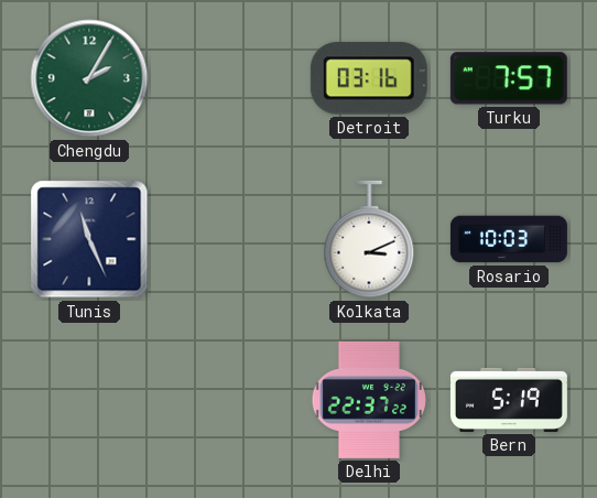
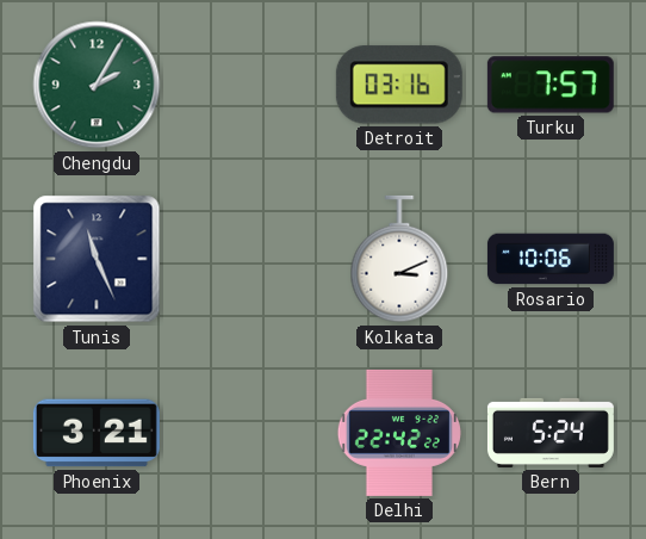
Rosario: 10:03 -> 10:06
Phoenix: none -> 3:21
Delhi: 22:37 -> 22:42
Bern: 5:19 -> 5:24
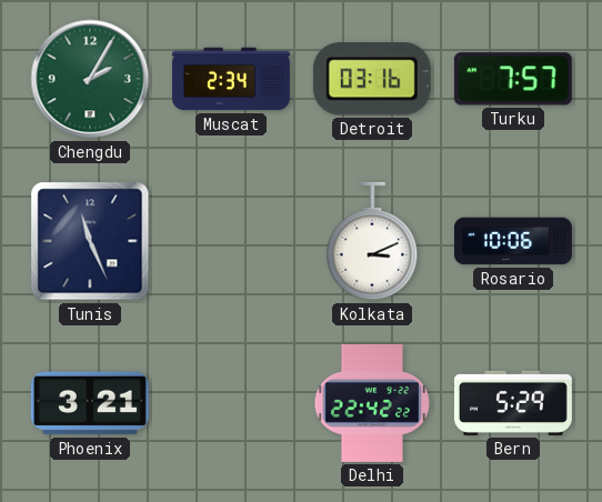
Muscat: none -> 2:34
Bern: 5:24 -> 5:29
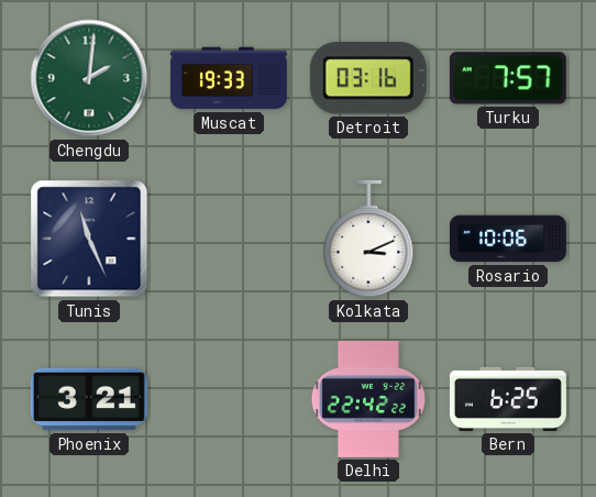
Chengdu: 2:05 -> 2:01
Muscat: 2:34 -> 19:33
Bern: 5:29 -> 6:25
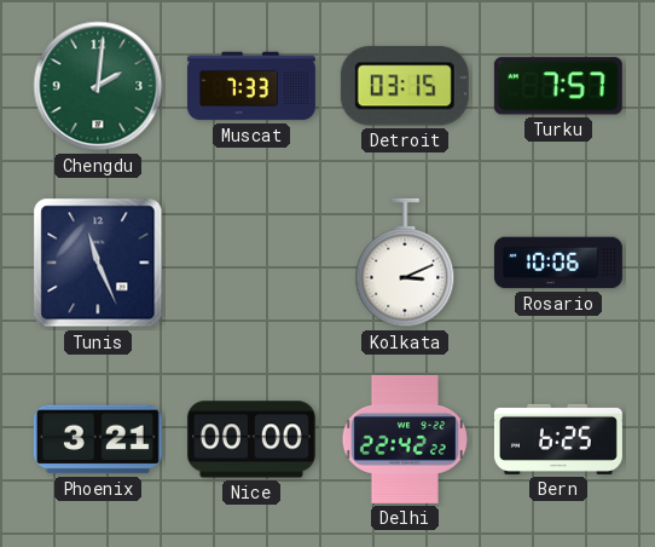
Muscat: 19:33 -> 7:33
Detroit: 03:16 -> 03:15
Nice: none -> 00:00
